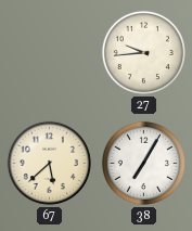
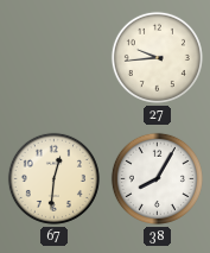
67: 5:38 -> 12:31
38: 7:05 -> 8:05
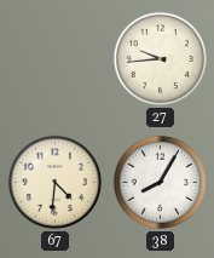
67: 12:31 -> 4:31
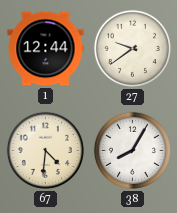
1: none -> 12:44
27: 9:44 -> 9:39
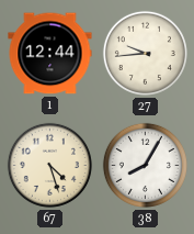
27: 9:39 -> 9:44
67: 4:31 -> 4:27
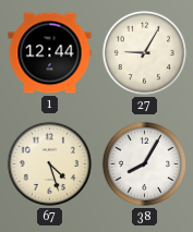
27: 9:44 -> 9:05
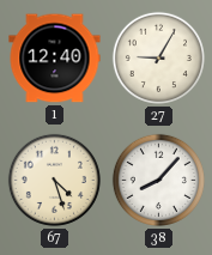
1: 12:44 -> 12:40
38: 8:05 -> 8:07
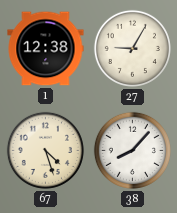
1: 12:40 -> 12:38
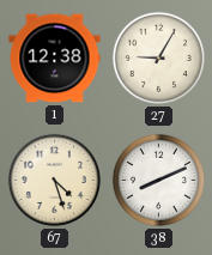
38: 8:07 -> 8:11
